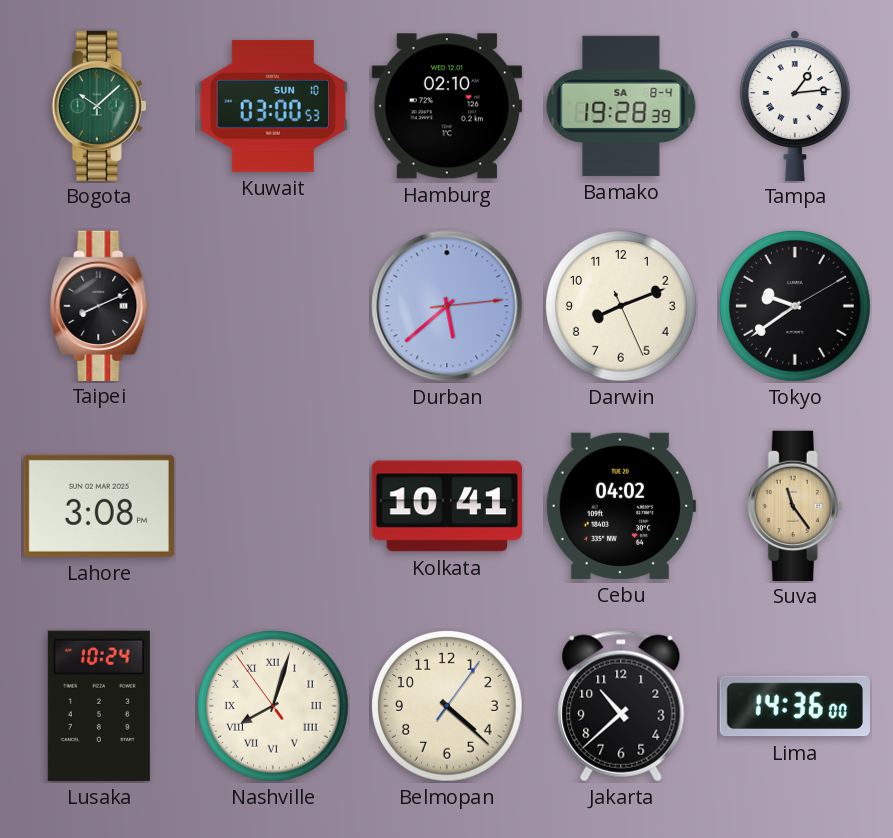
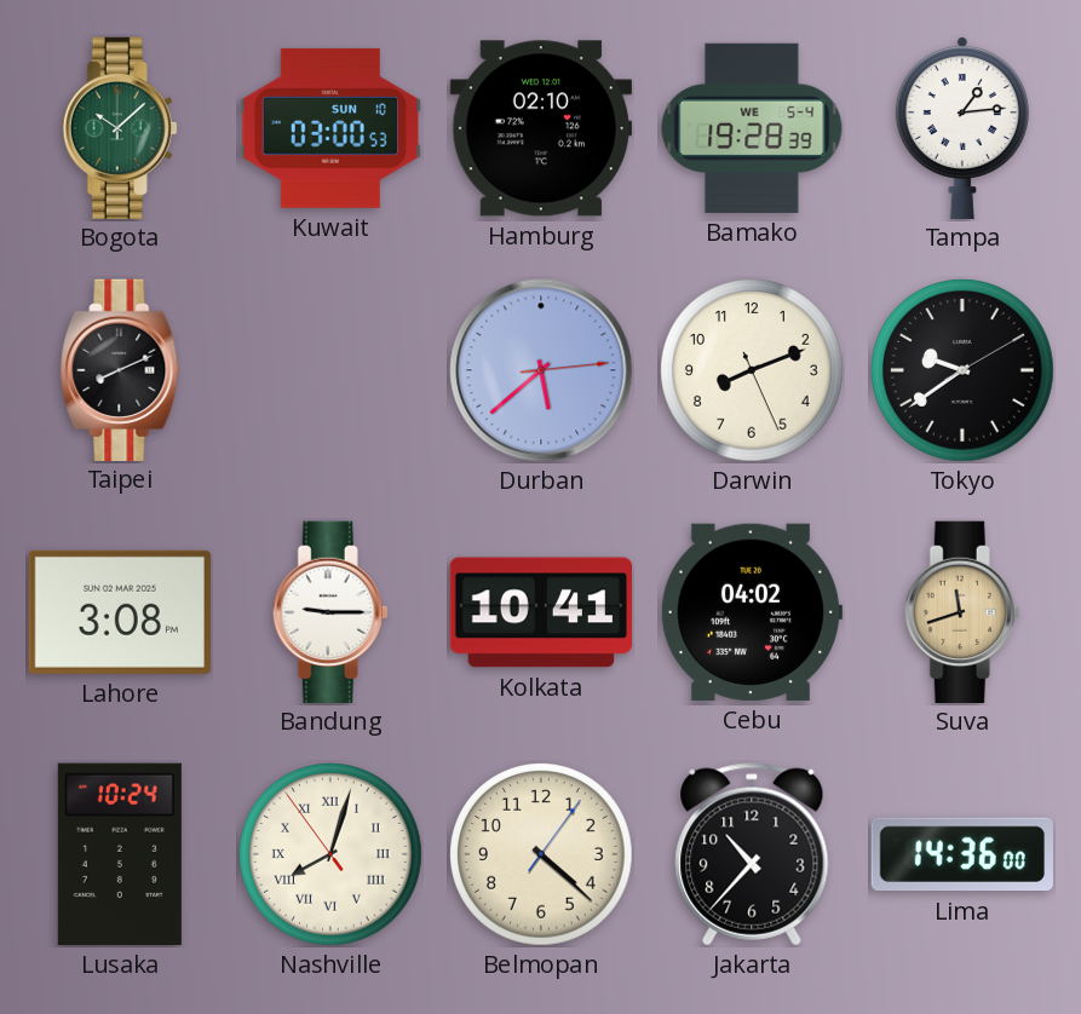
Bamako date: SA 8-4 -> WE 5-4
Bandung: none -> 9:15
Suva: 11:24 -> 11:42
Jakarta: 10:38 -> 10:37
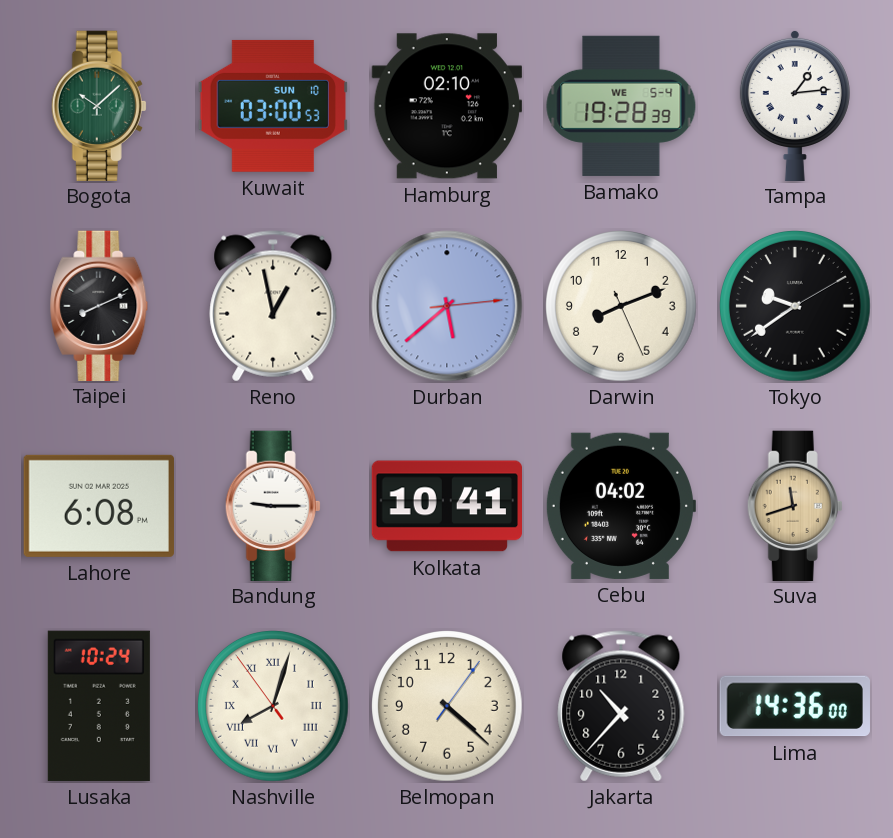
Reno: none -> 12:58
Lahore: 3:08 -> 6:08
